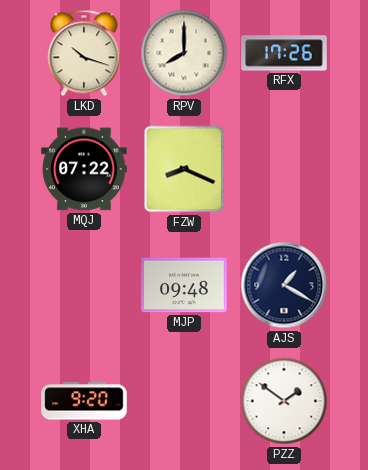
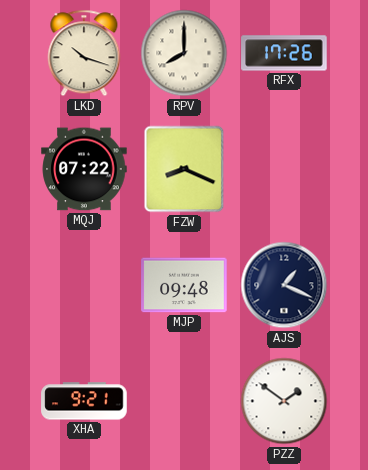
AJS: 1:20 -> 1:19
XHA: 9:20 -> 9:21
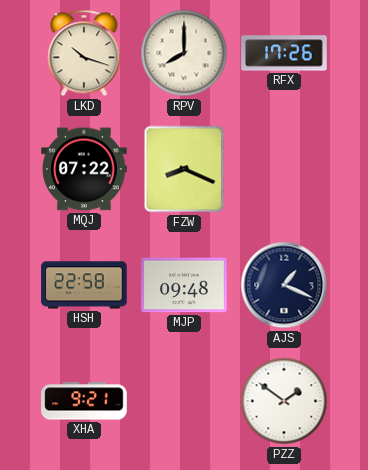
HSH: none -> 22:58
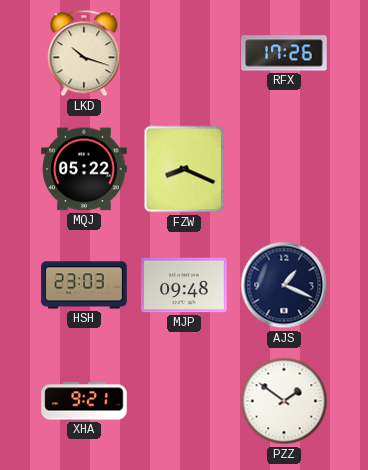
RPV: 8:00 -> none
MQJ: 07:22 -> 05:22
HSH: 22:58 -> 23:03
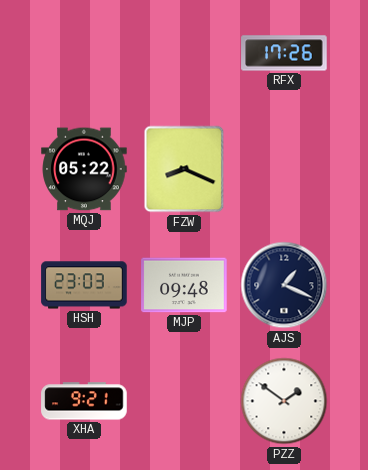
LKD: 10:18 -> none
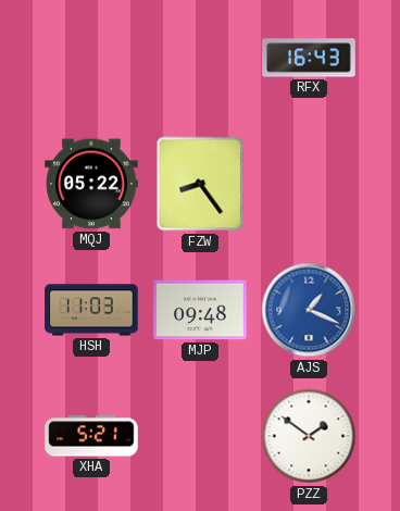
RFX: 17:26 -> 16:43
FZW: 8:19 -> 8:24
HSH: 23:03 -> 11:03
AJS dial: navy -> blue
XHA: 9:21 -> 5:21
